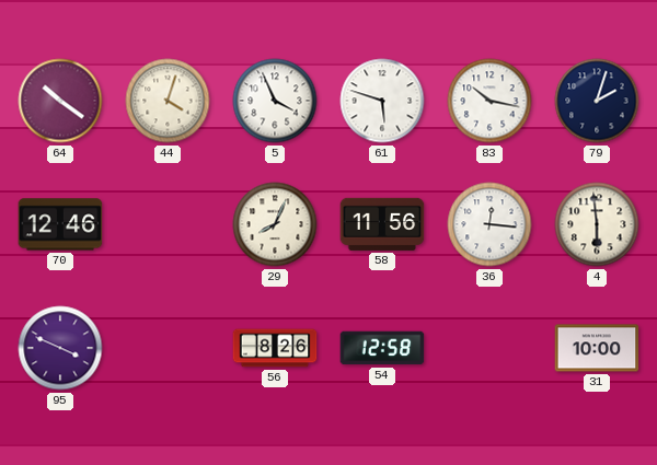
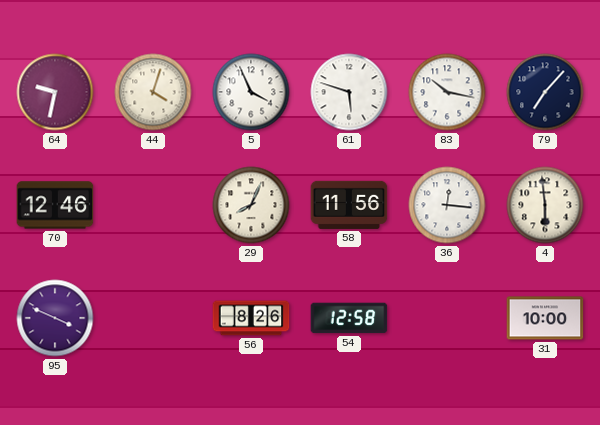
64: 10:21 -> 9:32
79: 2:03 -> 7:07
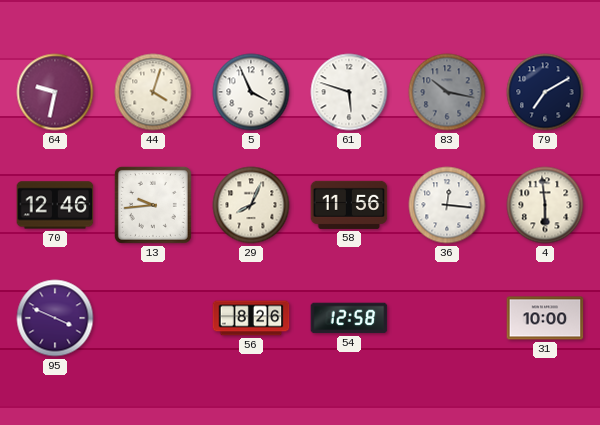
83 dial: white -> grey
79: 7:07 -> 7:10
13: none -> 9:44
